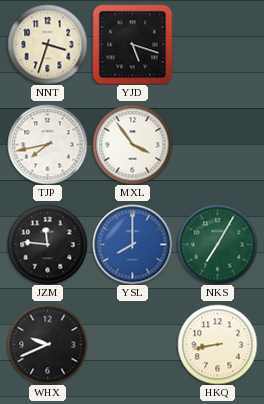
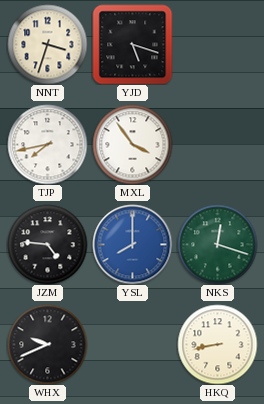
JZM: 11:46 -> 4:46
NKS: 7:05 -> 12:18
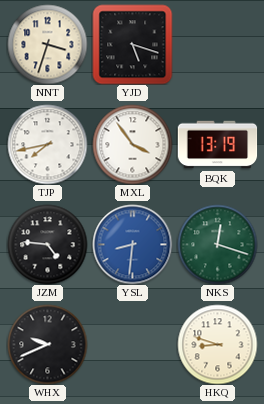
BQK: none -> 13:19
YSL: 8:00 -> 8:31
HKQ: 8:43 -> 8:48
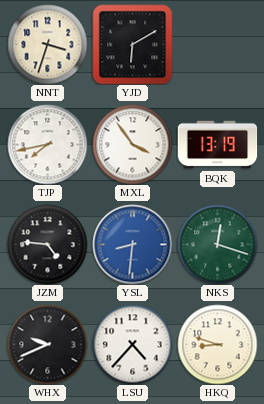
YJD: 5:18 -> 6:10
LSU: none -> 4:37
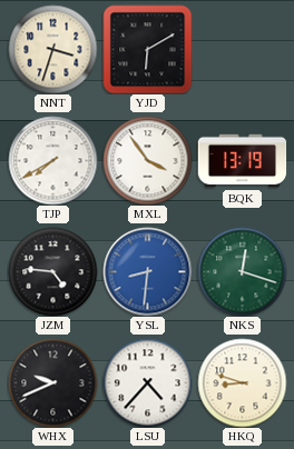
TJP: 7:43 -> 7:40
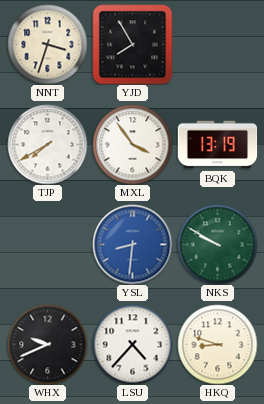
YJD: 6:10 -> 7:55
JZM: 4:46 -> none
NKS: 12:18 -> 9:50
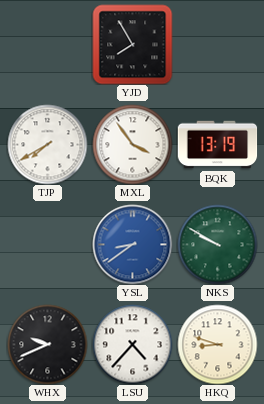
NNT: 3:33 -> none
YSL: 8:31 -> 8:39
